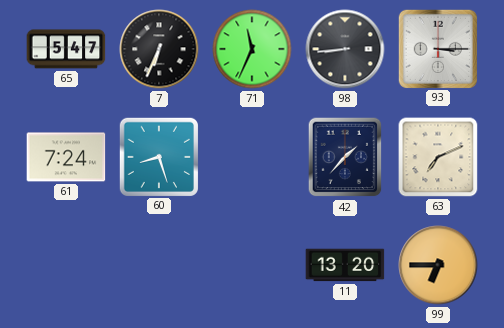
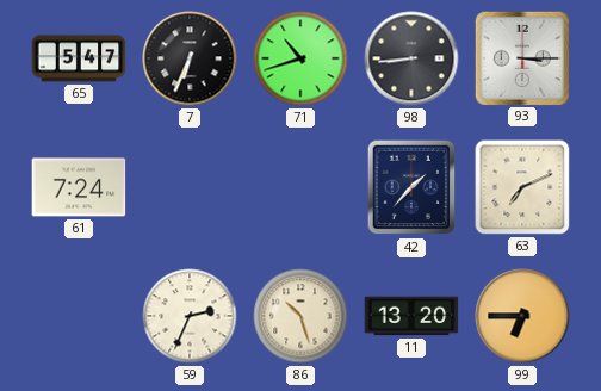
71: 11:34 -> 10:42
60: 8:27 -> none
59: none -> 2:34
86: none -> 10:27
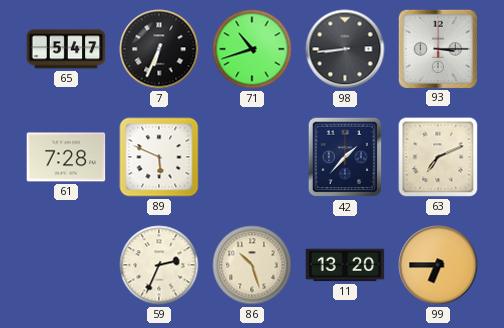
61: 7:24 -> 7:28
89: none -> 5:49
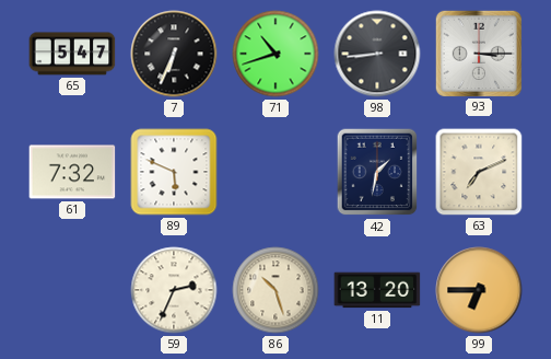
61: 7:28 -> 7:32
42: 1:37 -> 1:32
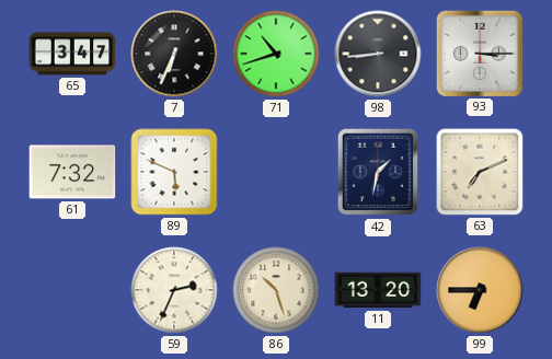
65: 5:47 -> 3:47
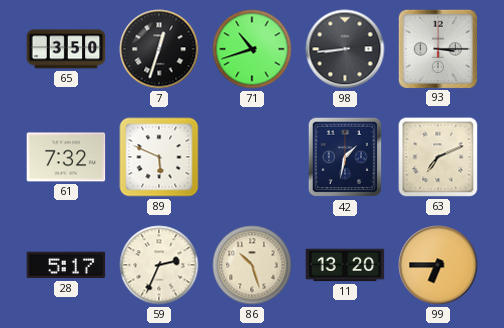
65: 3:47 -> 3:50
7: 6:34 -> 12:33
28: none -> 5:17
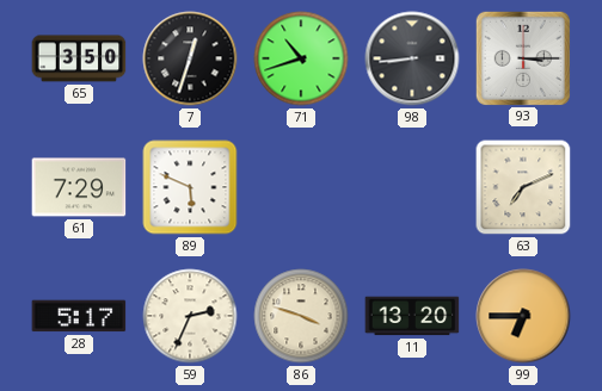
61: 7:32 -> 7:29
42: 1:32 -> none
86: 10:27 -> 3:48
